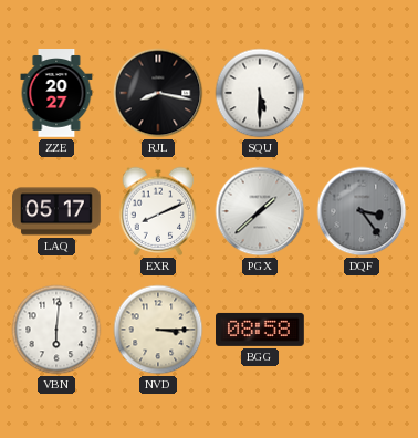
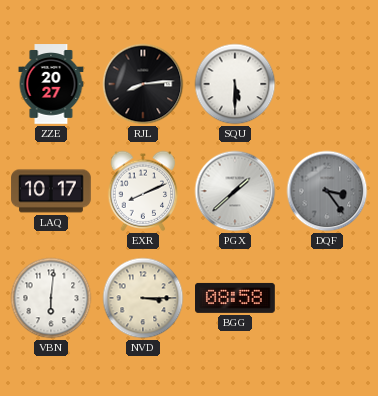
RJL: 8:17 -> 8:14
LAQ: 05:17 -> 10:17
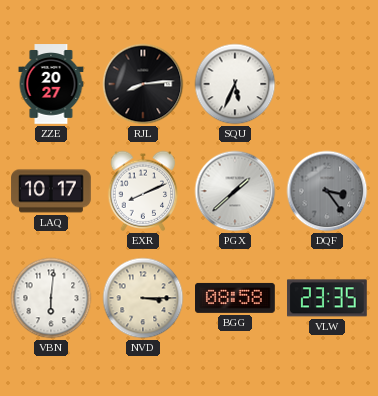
SQU: 5:30 -> 5:34
VLW: none -> 23:35
